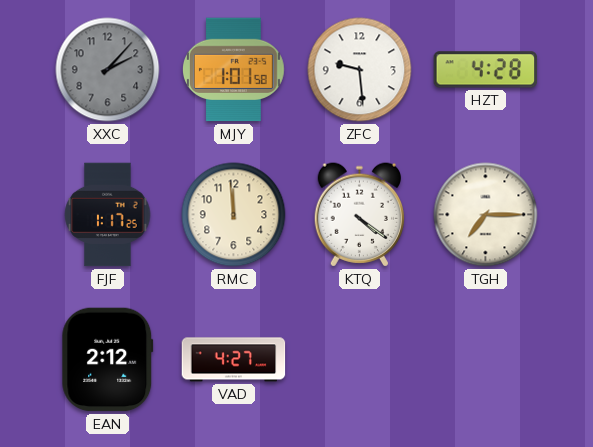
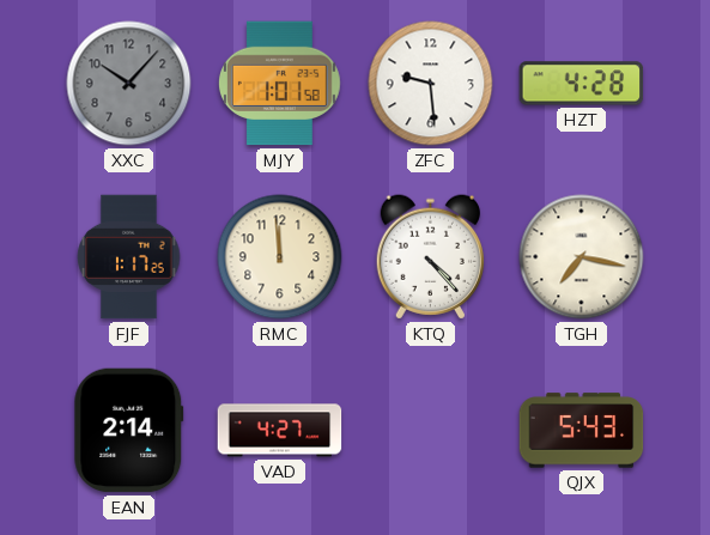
XXC: 2:07 -> 10:07
KTQ: 4:21 -> 4:23
TGH: 7:15 -> 7:17
EAN: 2:12 -> 2:14
QJX: none -> 5:43
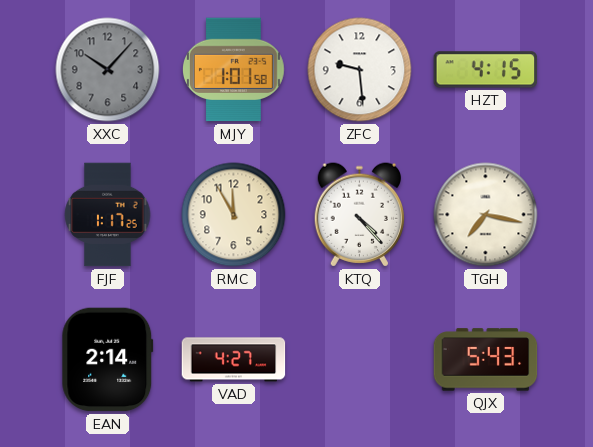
HZT: 4:28 -> 4:15
RMC: 11:59 -> 11:55
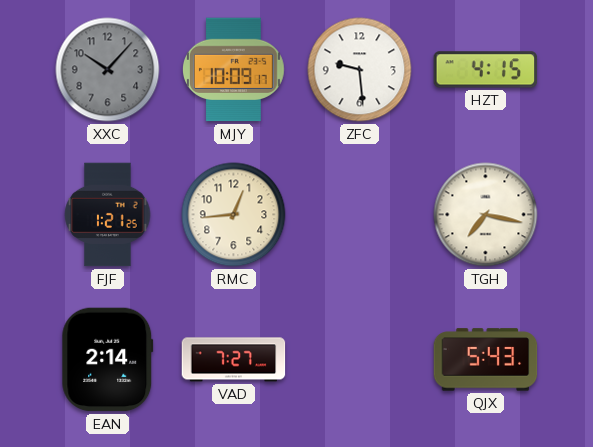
MJY: 1:01 -> 10:09
FJF: 1:17 -> 1:21
RMC: 11:55 -> 12:44
KTQ: 4:23 -> none
VAD: 4:27 -> 7:27
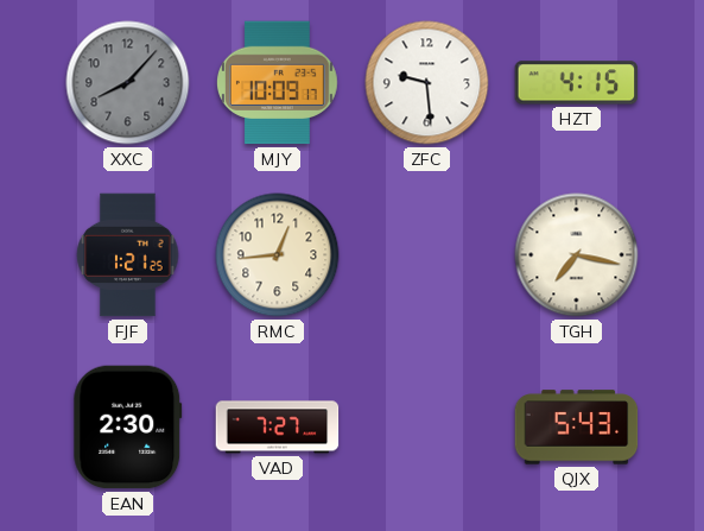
XXC: 10:07 -> 8:07
EAN: 2:14 -> 2:30
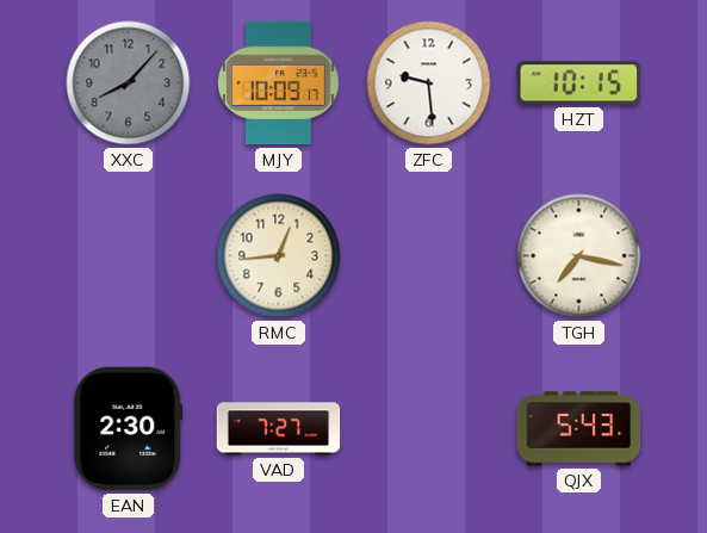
HZT: 4:15 -> 10:15
FJF: 1:21 -> none
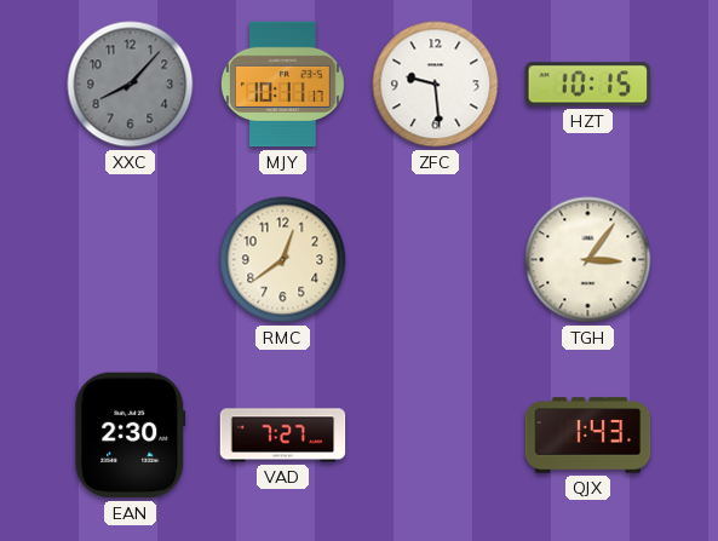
MJY: 10:09 -> 10:11
RMC: 12:44 -> 12:39
TGH: 7:17 -> 3:06
QJX: 5:43 -> 1:43
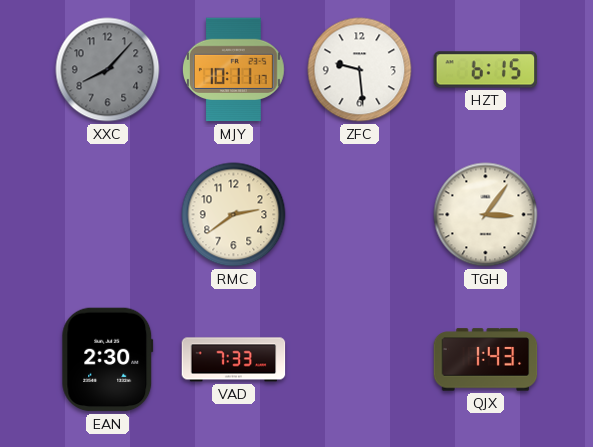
HZT: 10:15 -> 6:15
RMC: 12:39 -> 2:39
VAD: 7:27 -> 7:33
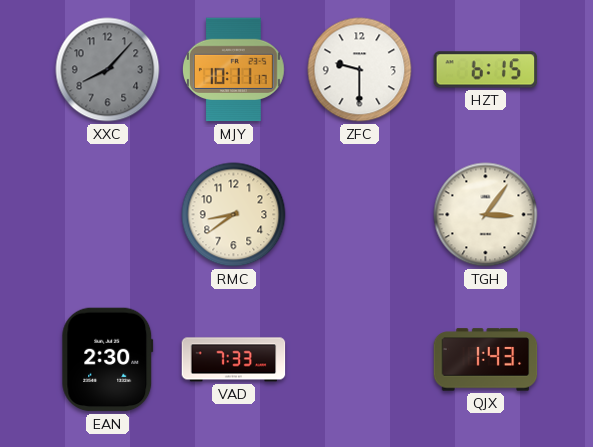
ZFC: 9:29 -> 9:30
RMC: 2:39 -> 8:39
